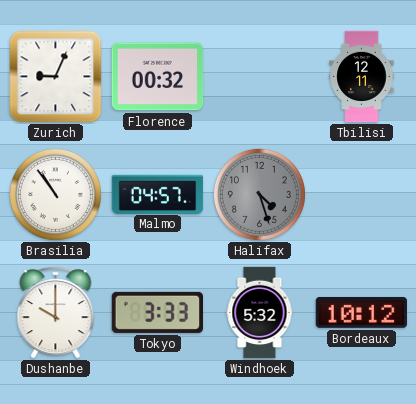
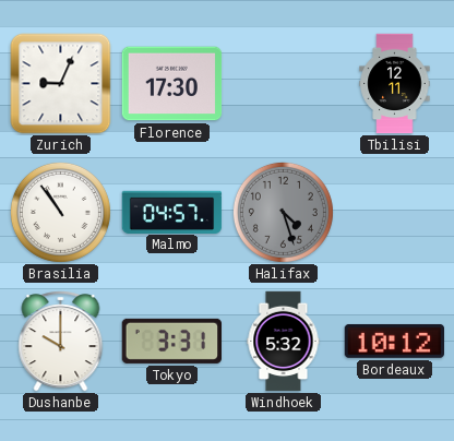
Florence: 00:32 -> 17:30
Tokyo: 3:33 -> 3:31
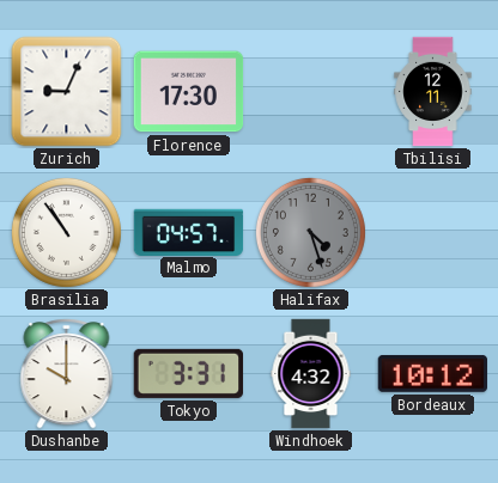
Windhoek: 5:32 -> 4:32
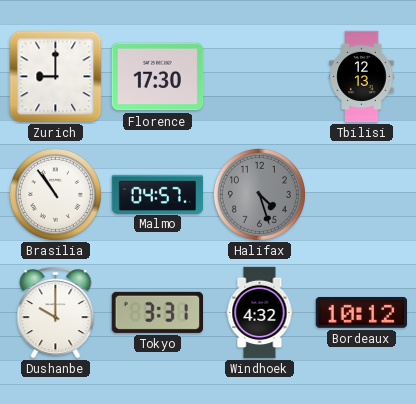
Zurich: 9:04 -> 9:00
Tbilisi: 12:11 -> 12:13
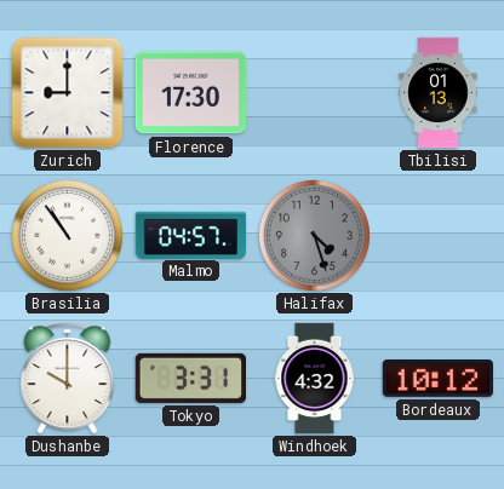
Tbilisi: 12:13 -> 01:13
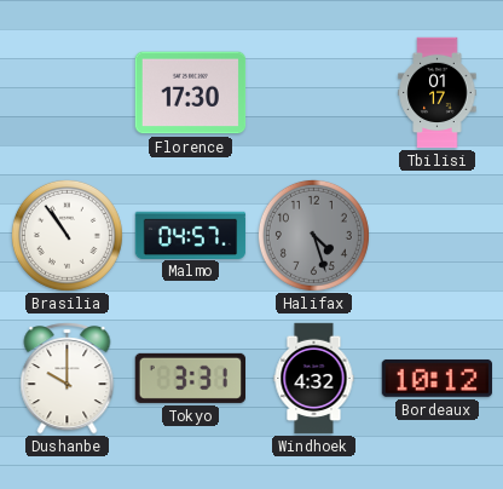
Zurich: 9:00 -> none
Tbilisi: 01:13 -> 01:17
